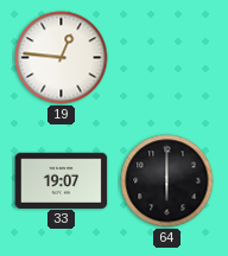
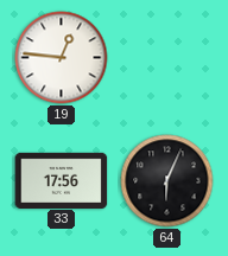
33: 19:07 -> 17:56
64: 6:00 -> 6:04
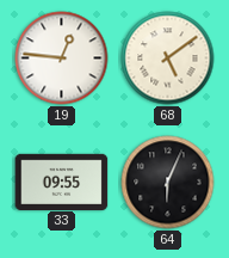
68: none -> 5:09
33: 17:56 -> 09:55
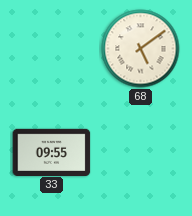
19: 12:46 -> none
64: 6:04 -> none
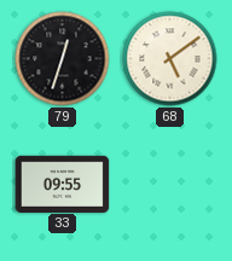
79: none -> 12:33
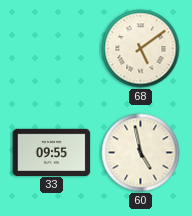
79: 12:33 -> none
60: none -> 4:58
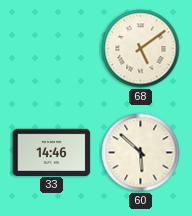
33: 09:55 -> 14:46
60: 4:58 -> 5:52
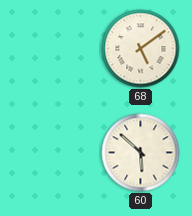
33: 14:46 -> none
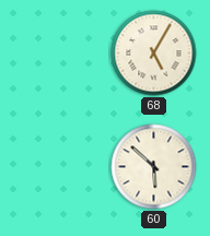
68: 5:09 -> 5:05
